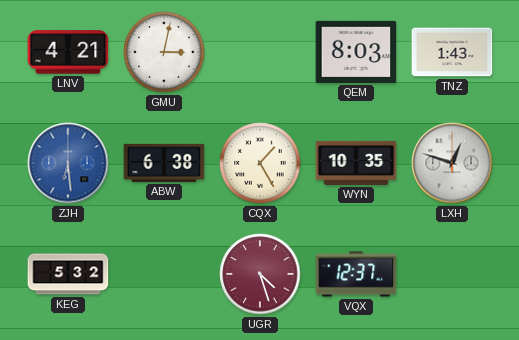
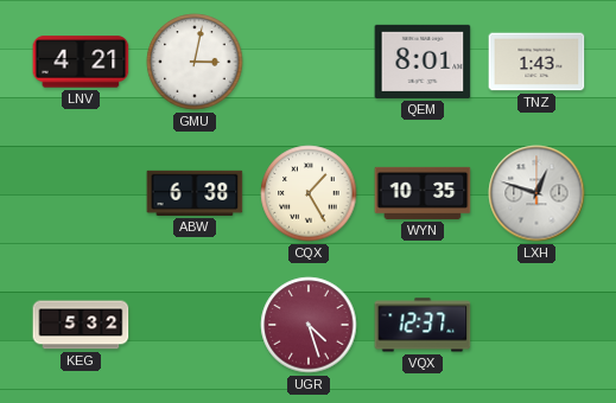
QEM: 8:03 -> 8:01
ZJH: 6:29 -> none
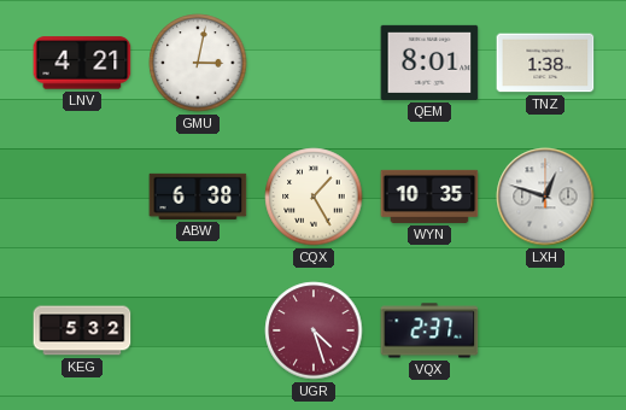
TNZ: 1:43 -> 1:38
VQX: 12:37 -> 2:37
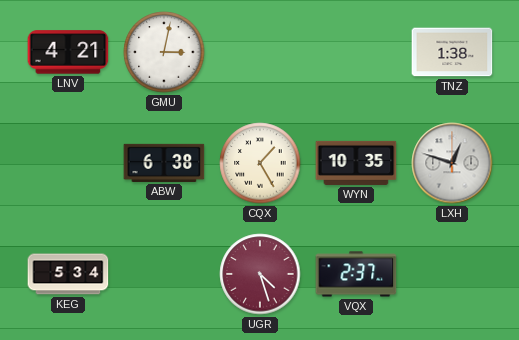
QEM: 8:01 -> none
KEG: 5:32 -> 5:34
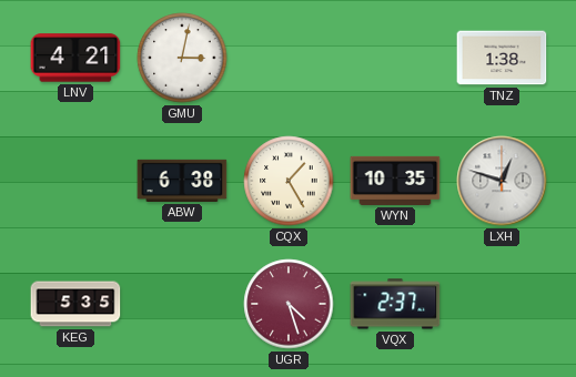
KEG: 5:34 -> 5:35
